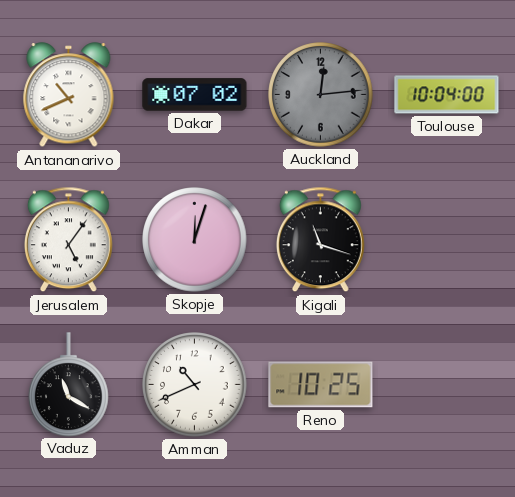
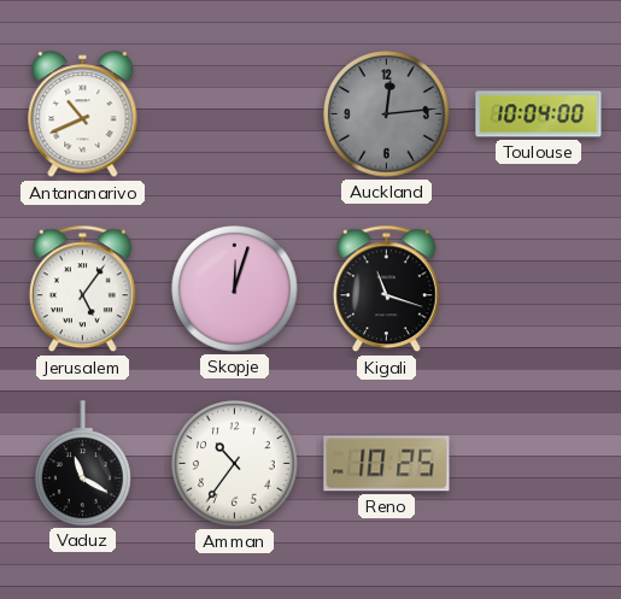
Dakar: 07:02 -> none
Amman: 10:41 -> 10:36
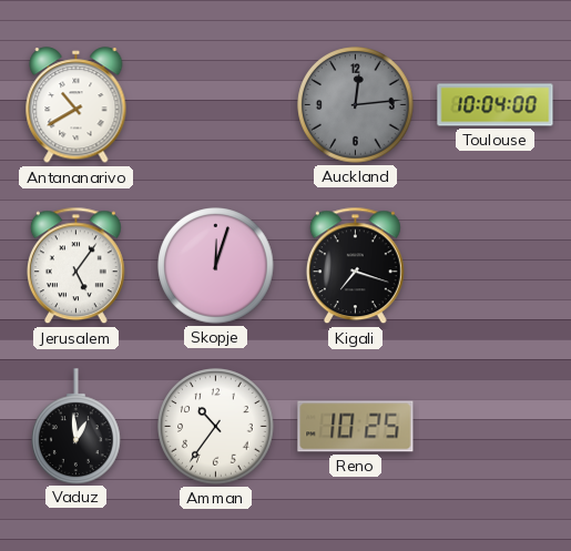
Antananarivo: 10:41 -> 10:40
Kigali: 11:18 -> 7:18
Vaduz: 11:20 -> 12:59
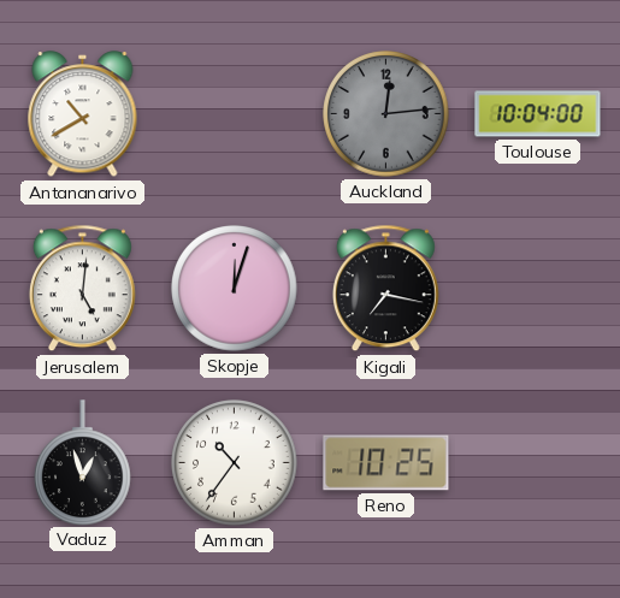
Jerusalem: 5:06 -> 5:01
Kigali: 7:18 -> 7:17
Vaduz: 12:59 -> 12:57
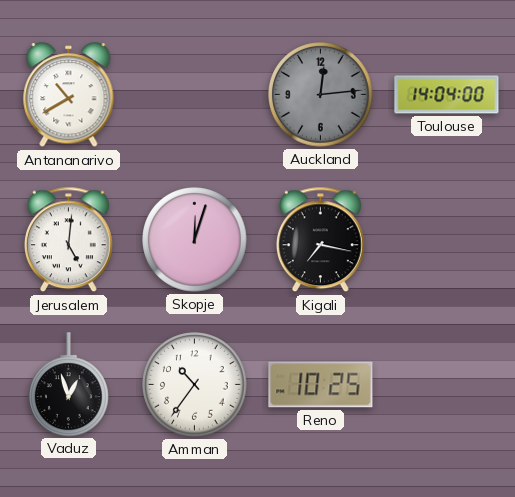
Toulouse: 10:04 -> 14:04
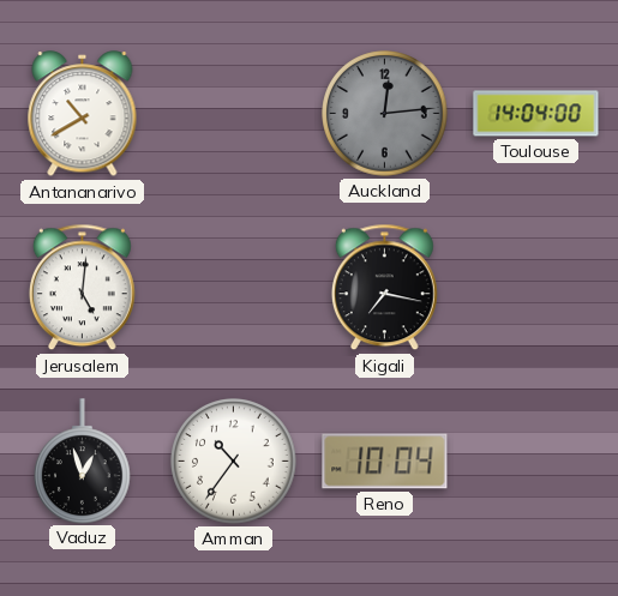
Skopje: 12:03 -> none
Reno: 10:25 -> 10:04
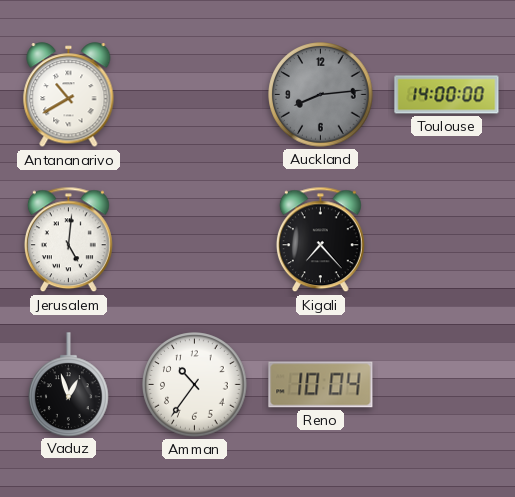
Auckland: 12:14 -> 8:14
Toulouse: 14:04 -> 14:00
Kigali: 7:17 -> 7:23
